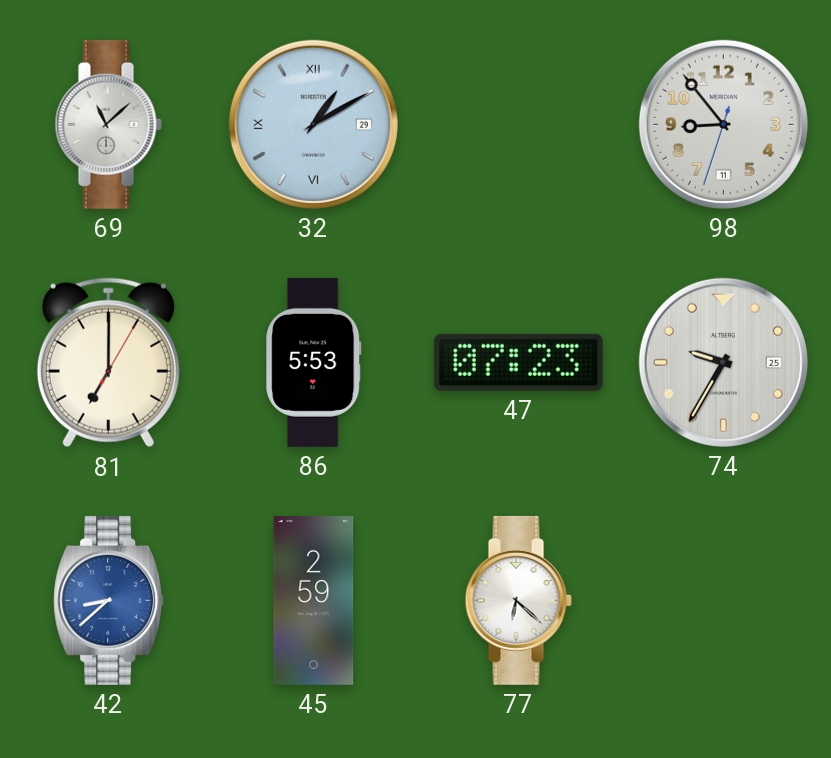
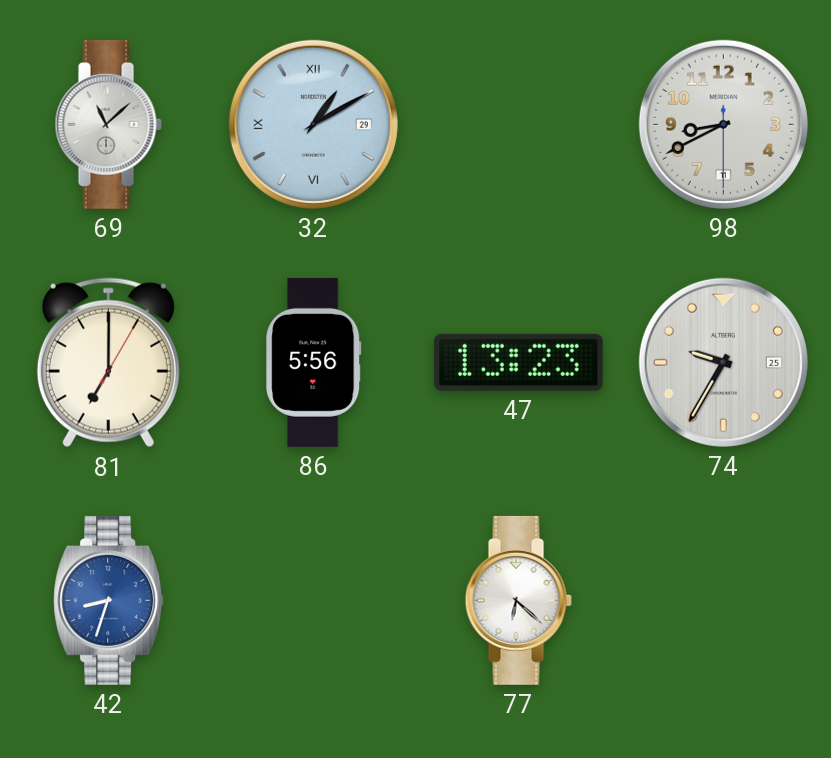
98: 8:53 -> 8:40
86: 5:53 -> 5:56
47: 07:23 -> 13:23
42: 8:38 -> 8:33
45: 2:59 -> none
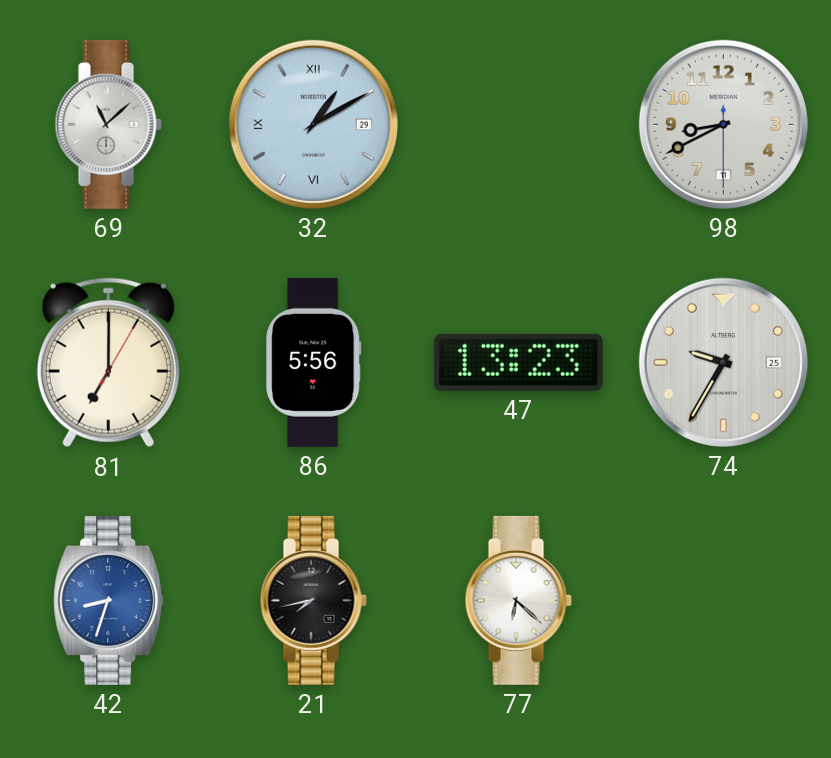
21: none -> 7:43
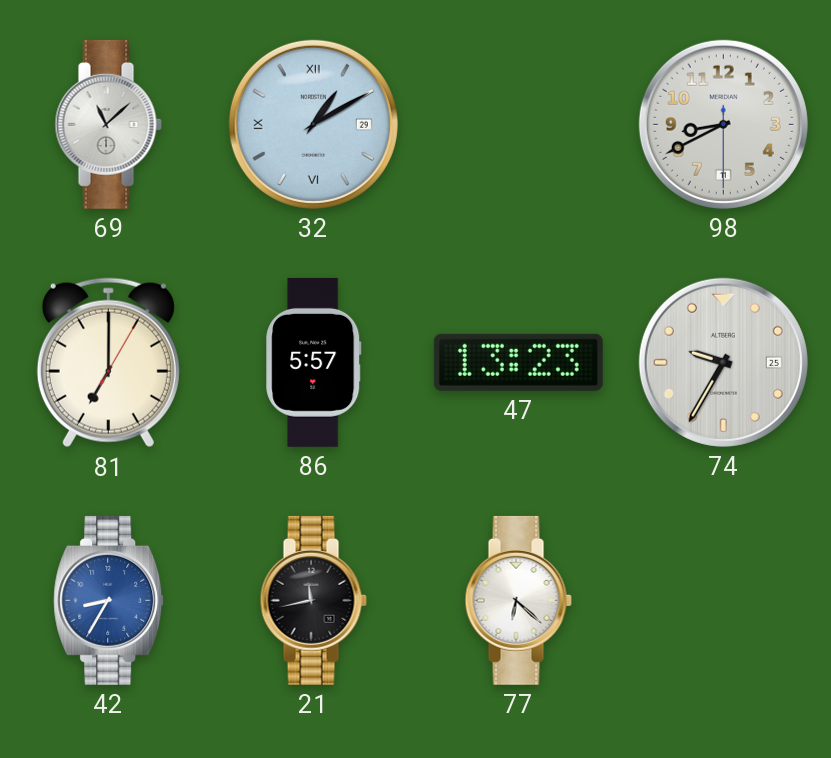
86: 5:56 -> 5:57
42: 8:33 -> 8:35
21: 7:43 -> 11:43
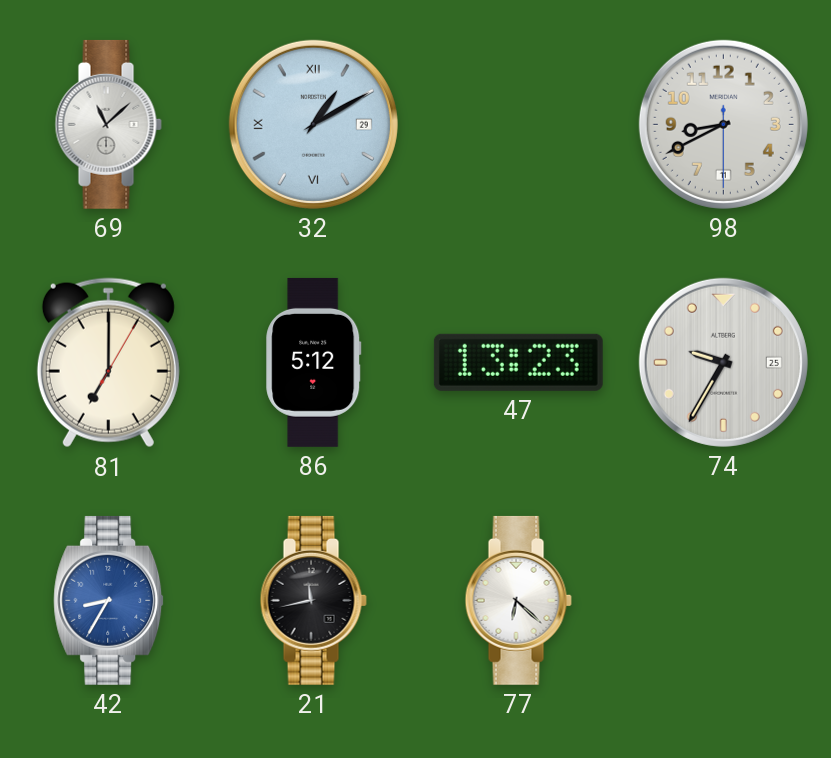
86: 5:57 -> 5:12
